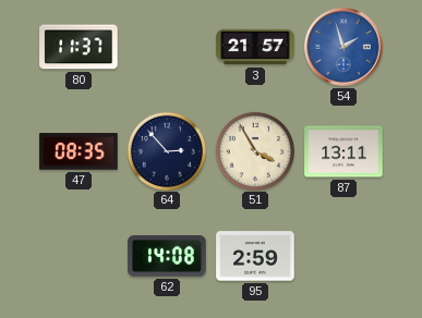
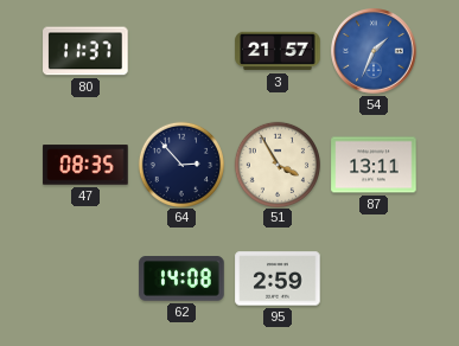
54: 1:57 -> 1:34
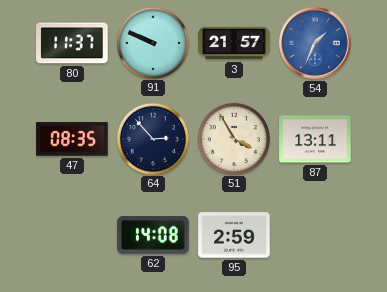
91: none -> 9:49
